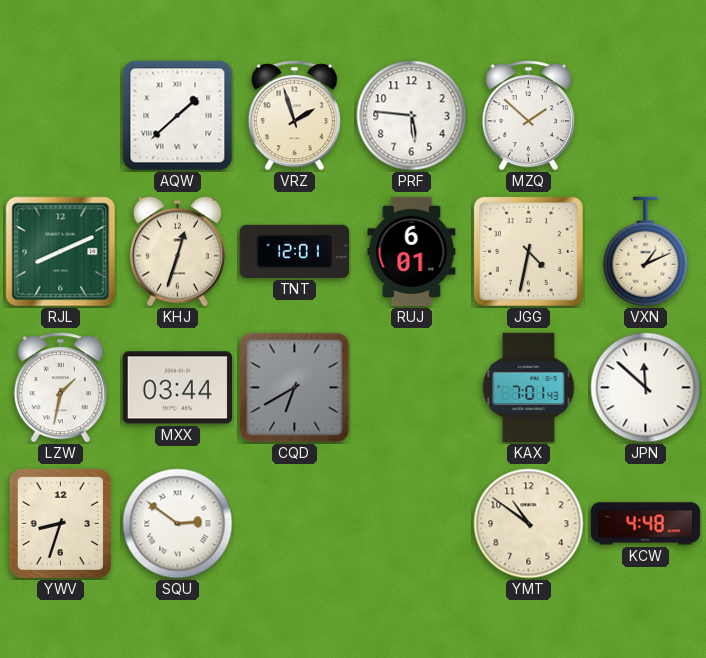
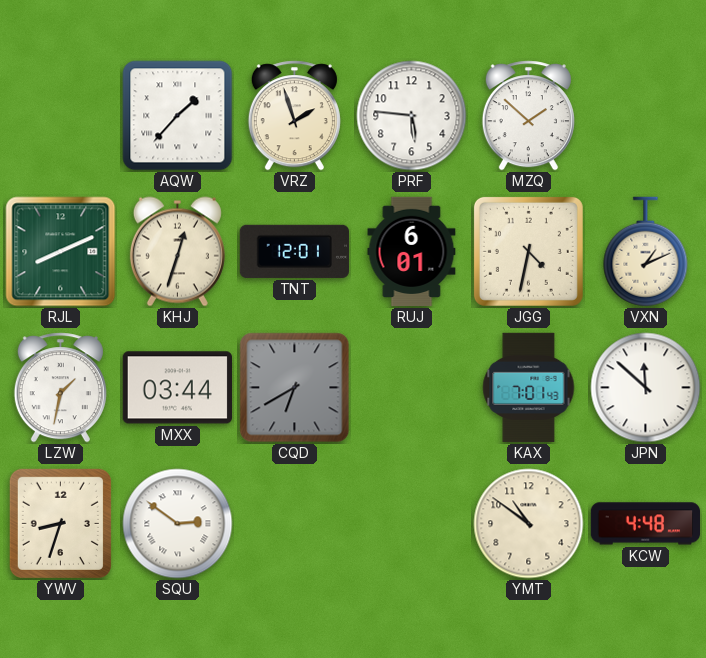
AQW: 1:38 -> 1:37
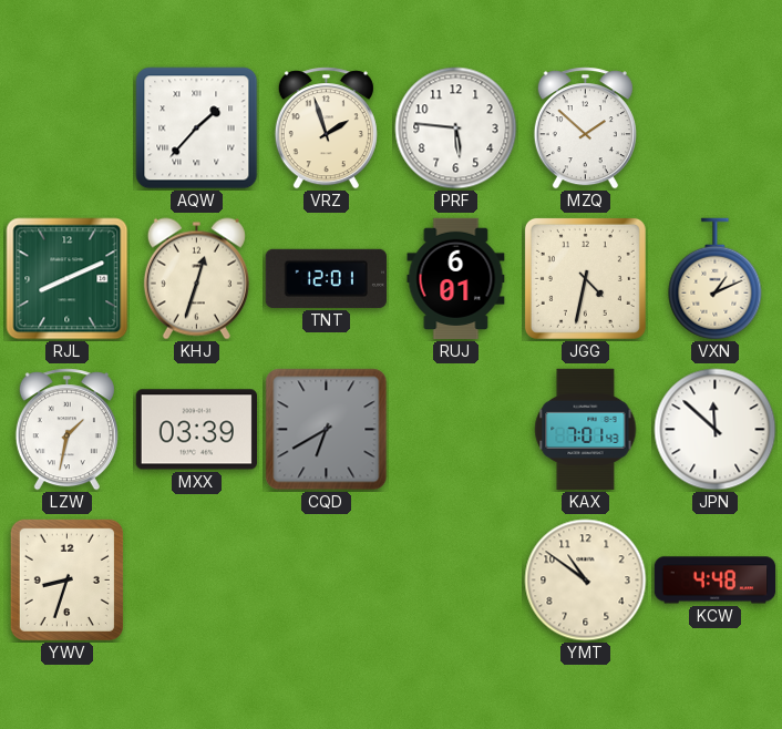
MXX: 03:44 -> 03:39
SQU: 2:51 -> none
